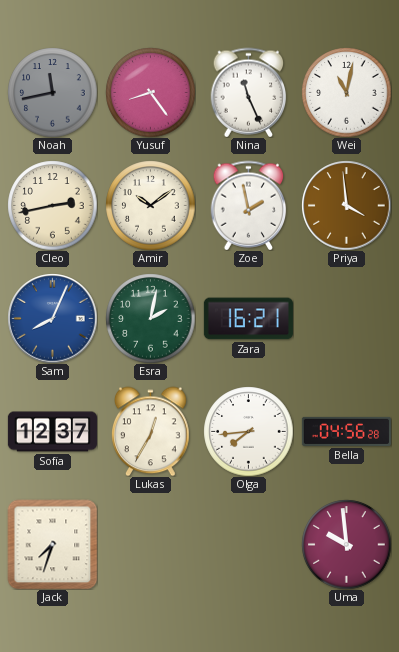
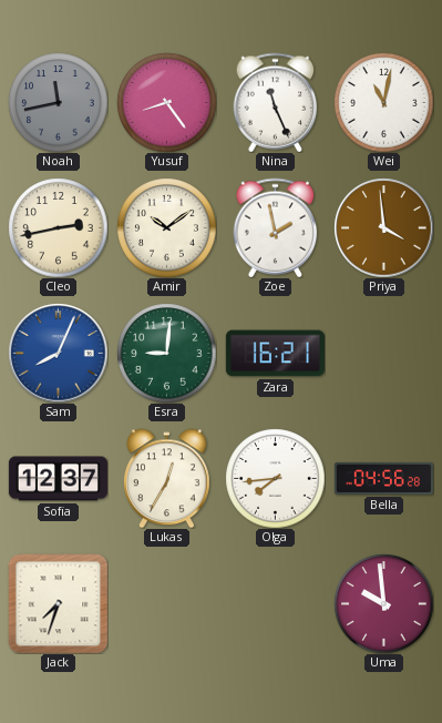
Esra: 2:02 -> 9:01
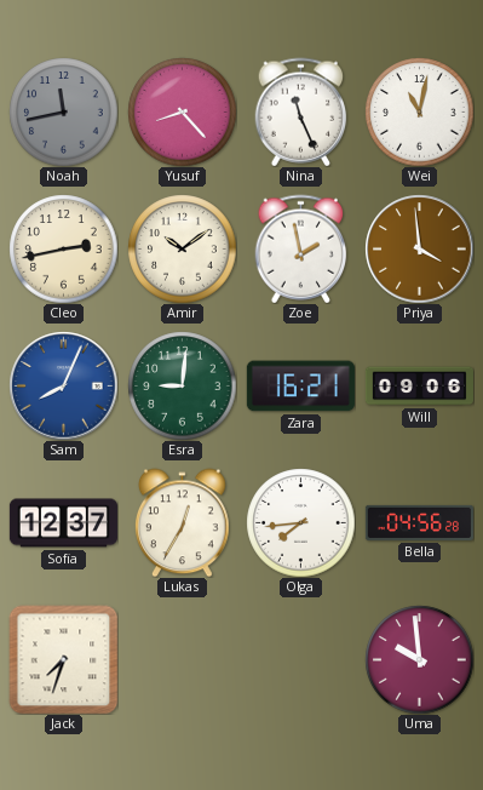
Yusuf: 8:24 -> 8:23
Will: none -> 09:06
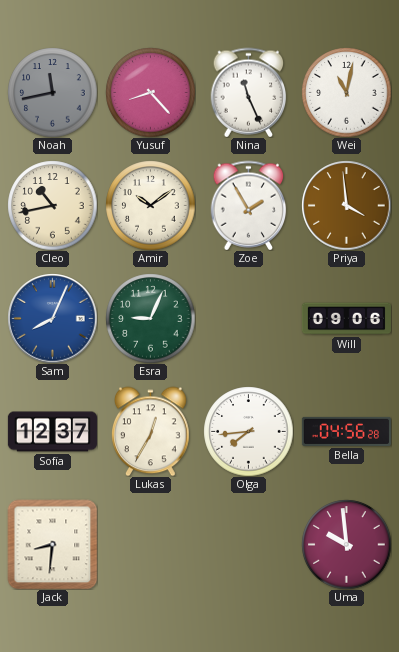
Cleo: 2:43 -> 10:43
Zoe: 1:58 -> 1:55
Esra: 9:01 -> 9:04
Zara: 16:21 -> none
Jack: 7:33 -> 8:31
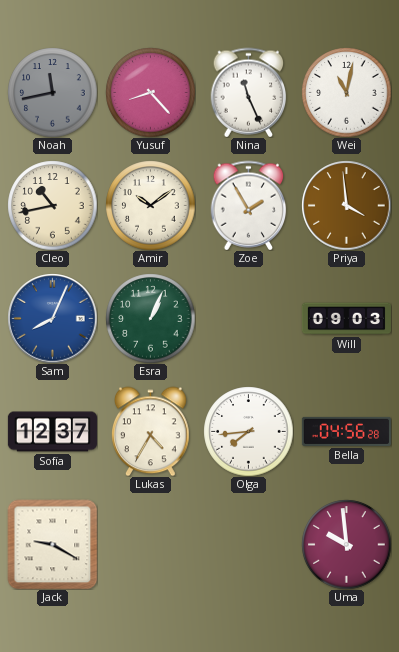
Esra: 9:04 -> 1:04
Will: 09:06 -> 09:03
Lukas: 12:35 -> 4:35
Jack: 8:31 -> 9:20
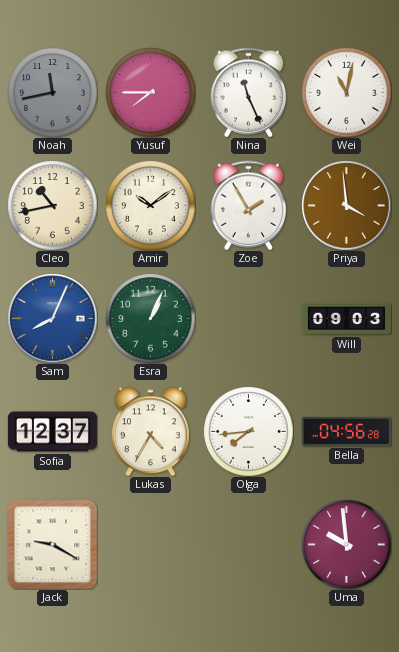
Yusuf: 8:23 -> 7:45
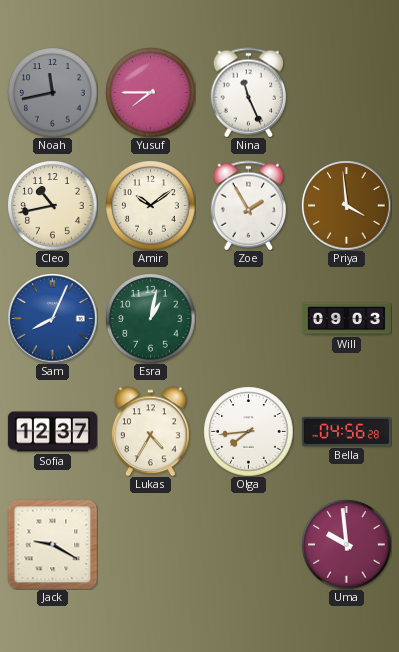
Wei: 11:02 -> none
Esra: 1:04 -> 1:02
